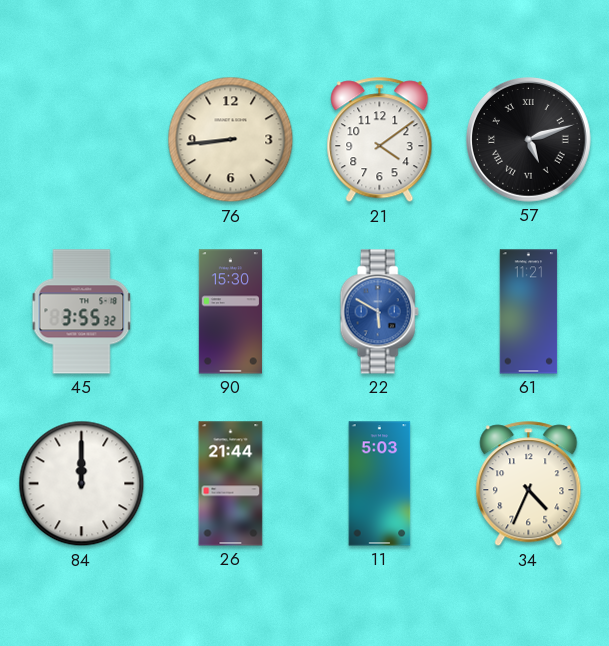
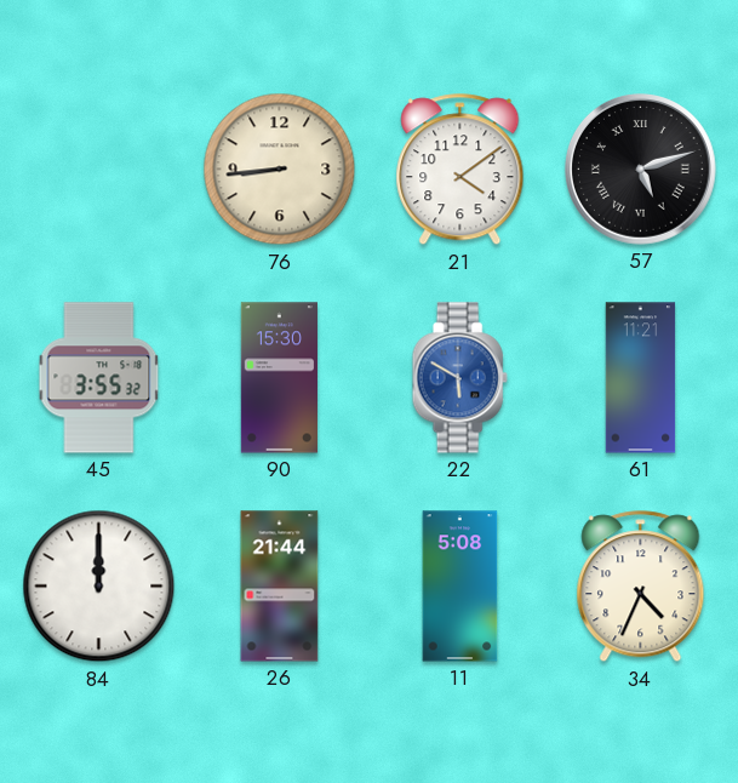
11: 5:03 -> 5:08
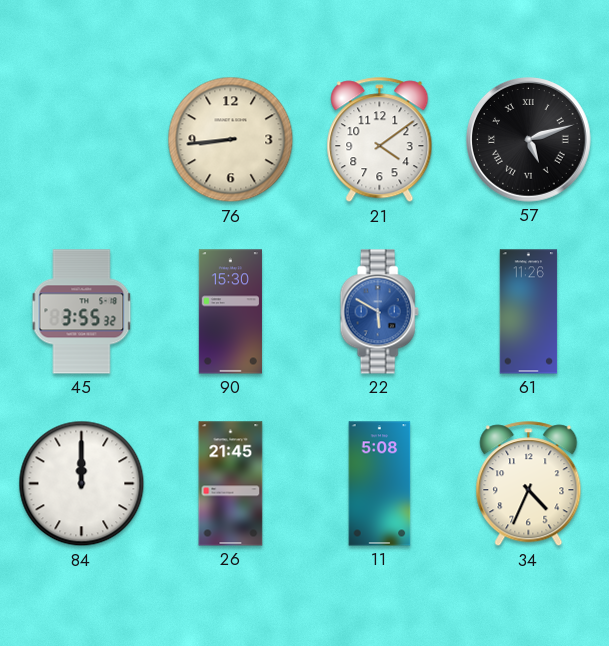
61: 11:21 -> 11:26
26: 21:44 -> 21:45
